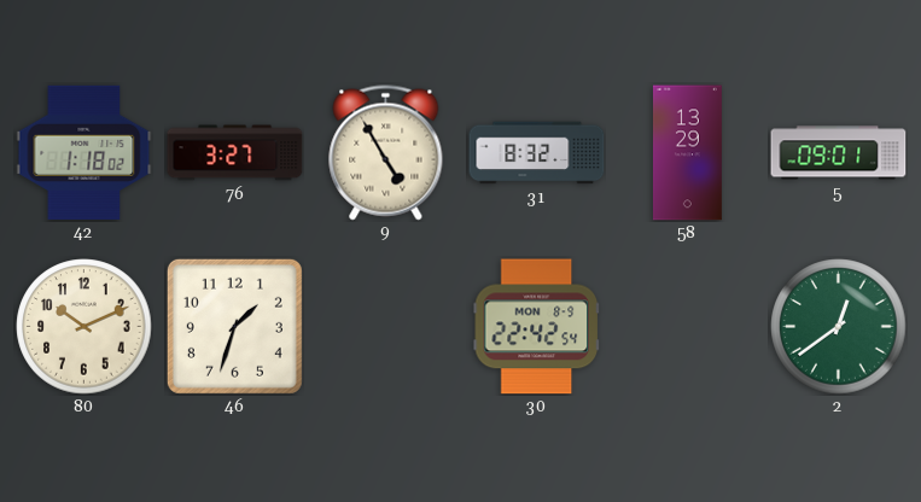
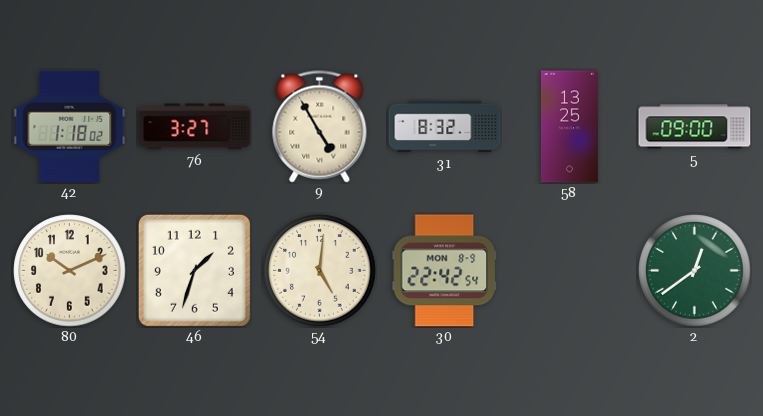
58: 13:29 -> 13:25
5: 09:01 -> 09:00
54: none -> 5:01
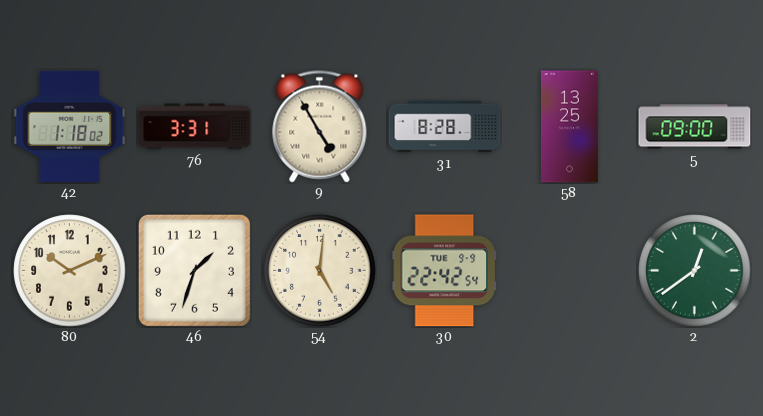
76: 3:27 -> 3:31
31: 8:32 -> 8:28
30 date: MON 8-9 -> TUE 9-9
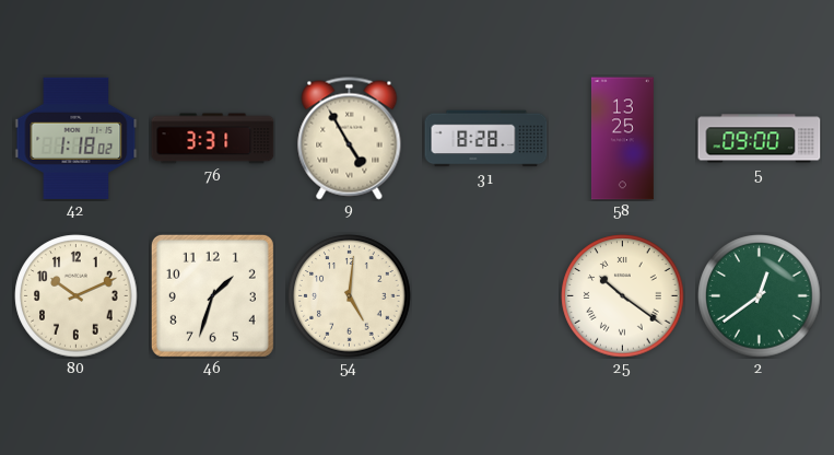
30: 22:42 -> none
25: none -> 10:21
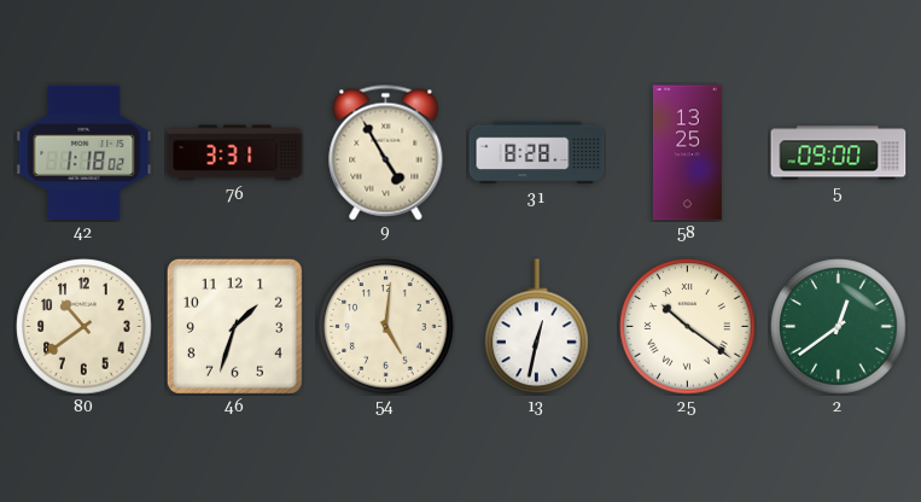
80: 10:11 -> 10:39
13: none -> 12:32
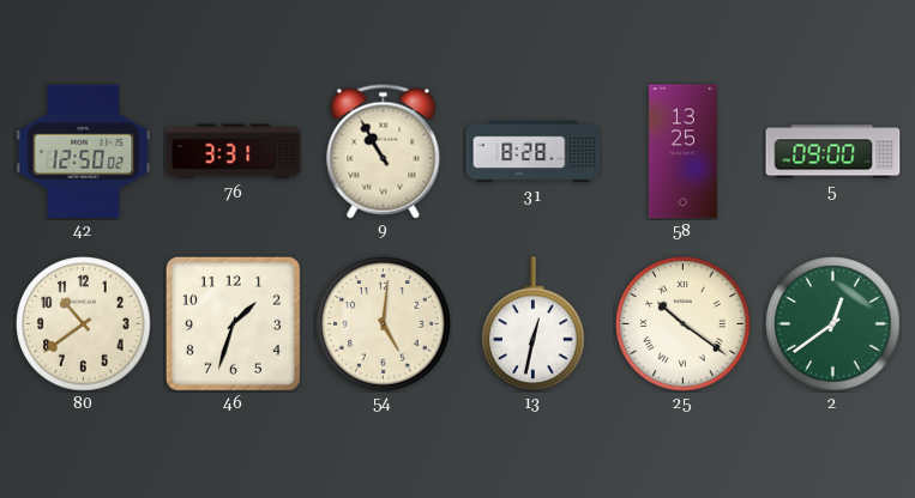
42: 1:18 -> 12:50
9: 4:55 -> 10:55
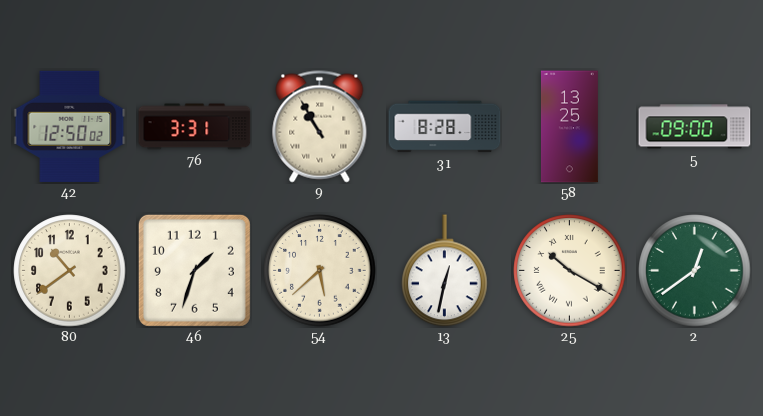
54: 5:01 -> 5:38
25: 10:21 -> 10:20
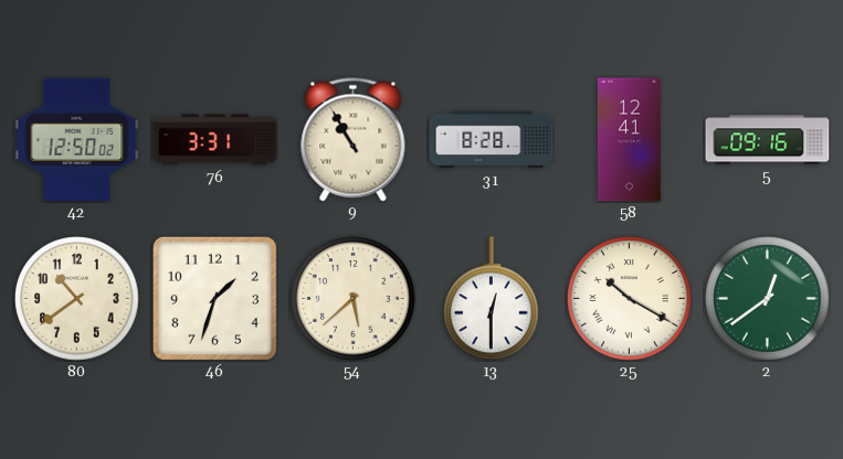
58: 13:25 -> 12:41
5: 09:00 -> 09:16
13: 12:32 -> 12:30
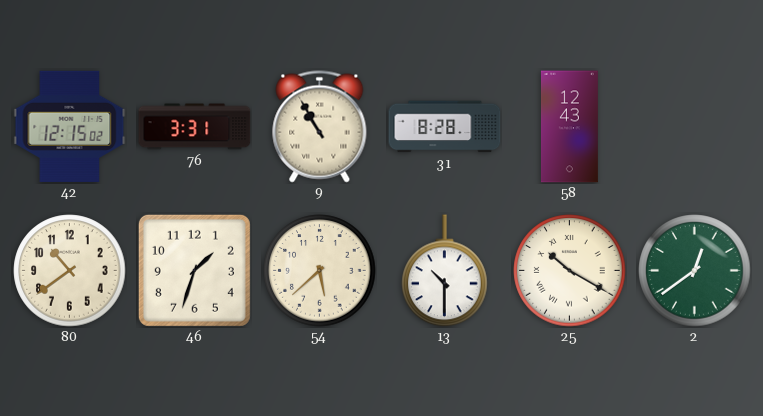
42: 12:50 -> 12:15
58: 12:41 -> 12:43
5: 09:16 -> none
13: 12:30 -> 10:30
